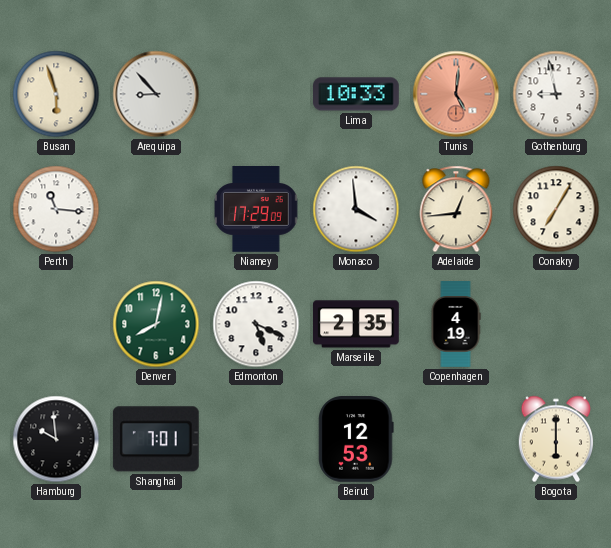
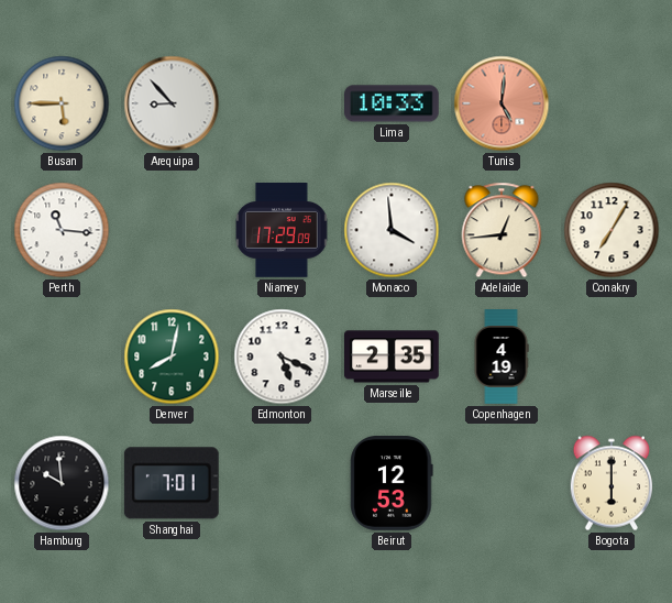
Busan: 5:57 -> 5:45
Gothenburg: 8:58 -> none
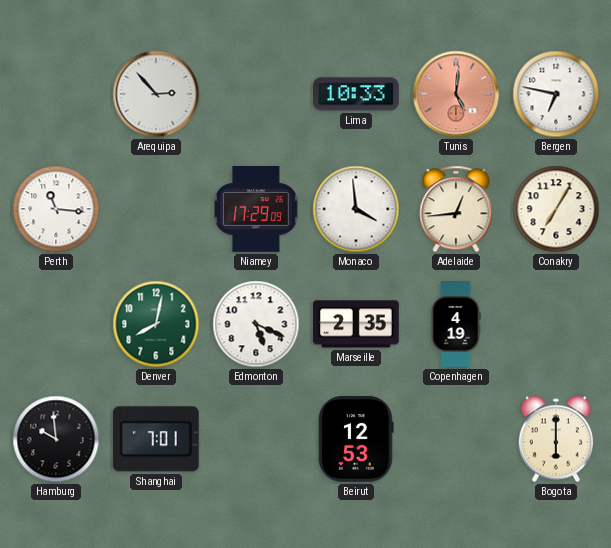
Busan: 5:45 -> none
Arequipa: 8:53 -> 2:53
Bergen: none -> 6:47
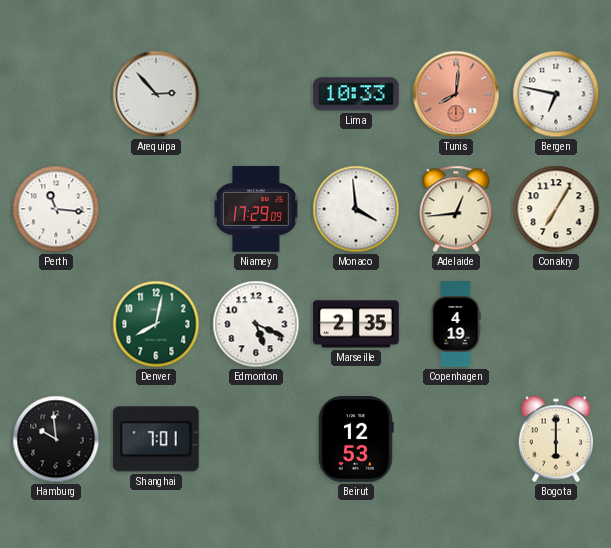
Tunis: 5:01 -> 8:01
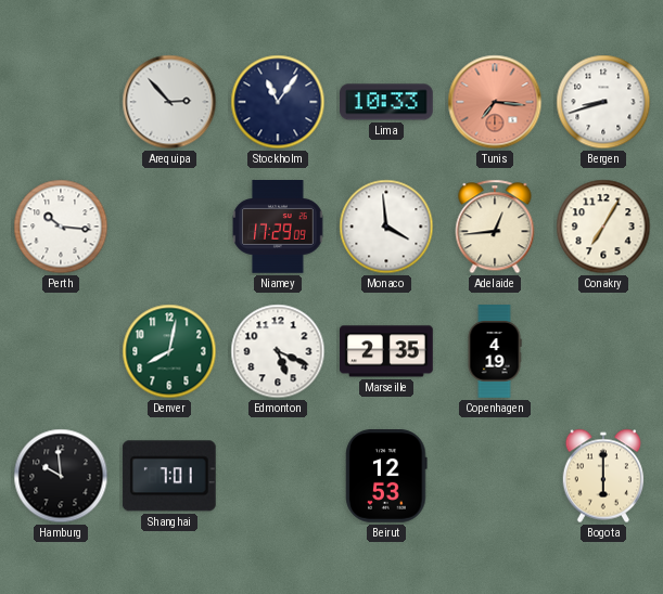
Stockholm: none -> 11:06
Tunis: 8:01 -> 7:16
Bergen: 6:47 -> 8:42
Perth: 11:16 -> 10:16
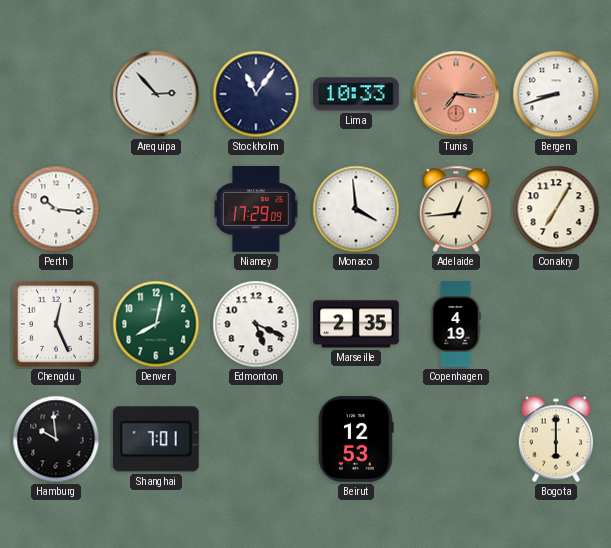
Chengdu: none -> 12:26
